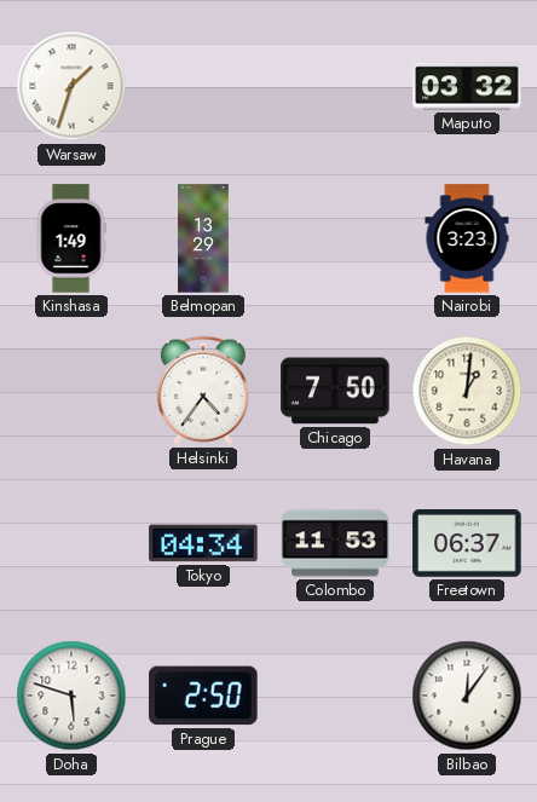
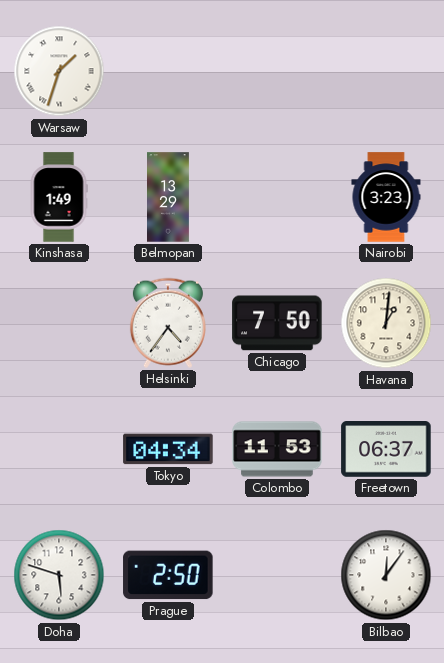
Maputo: 03:32 -> none
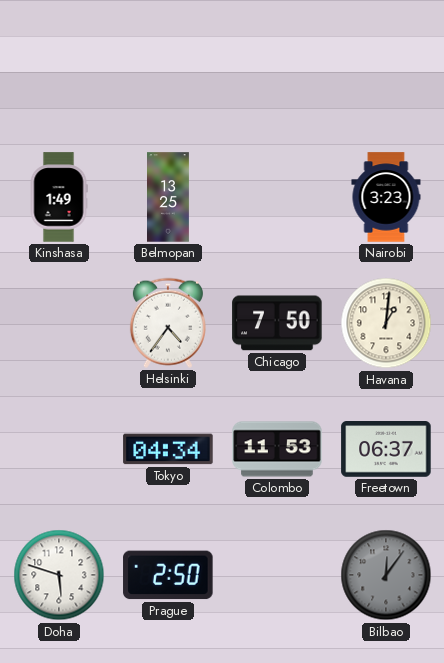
Warsaw: 1:33 -> none
Belmopan: 13:29 -> 13:25
Bilbao dial: white -> grey
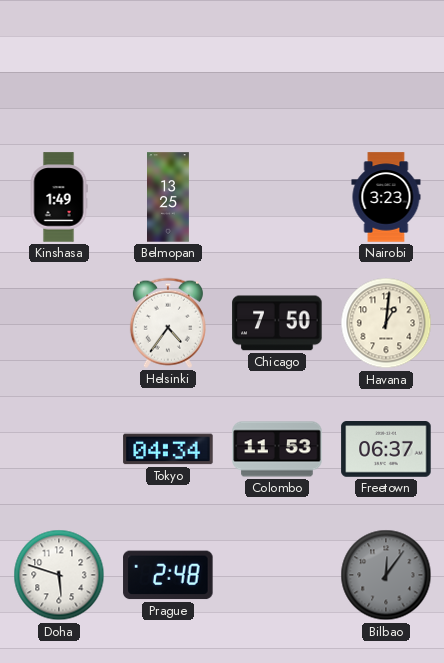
Prague: 2:50 -> 2:48
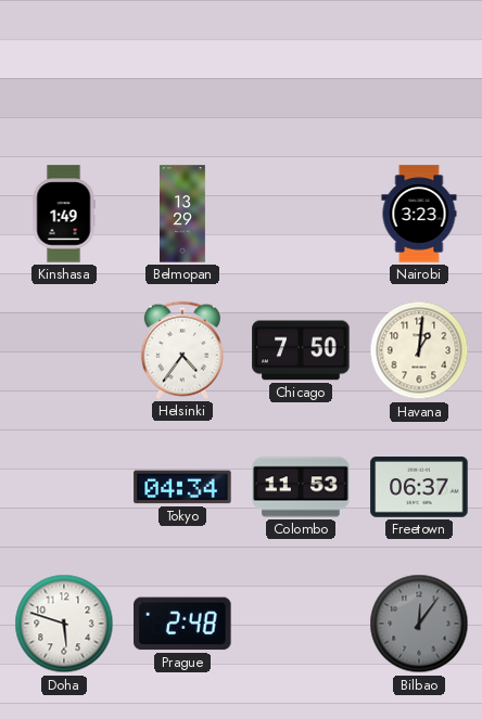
Belmopan: 13:25 -> 13:29
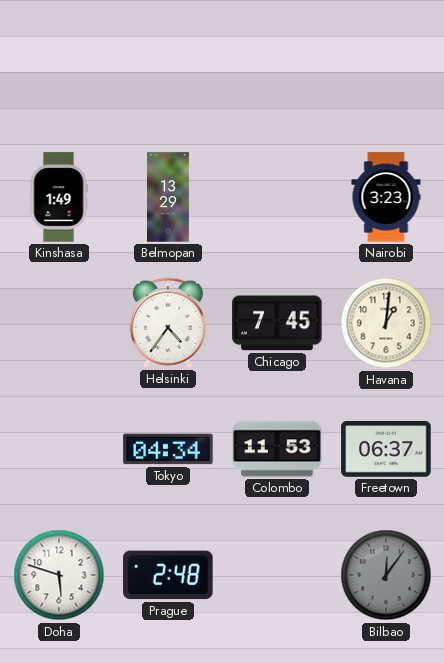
Chicago: 7:50 -> 7:45
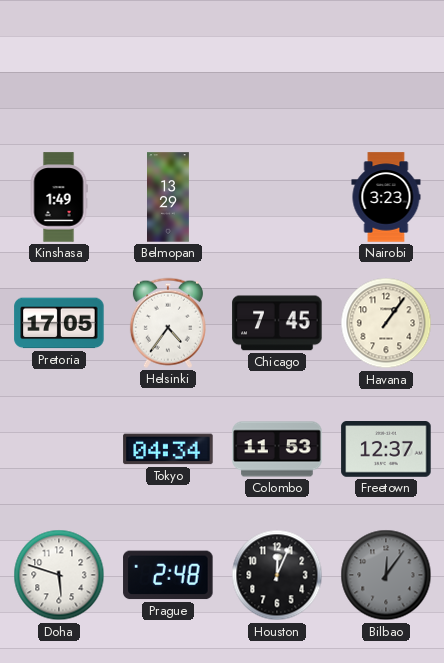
Pretoria: none -> 17:05
Havana: 1:01 -> 1:06
Freetown: 06:37 -> 12:37
Houston: none -> 12:04
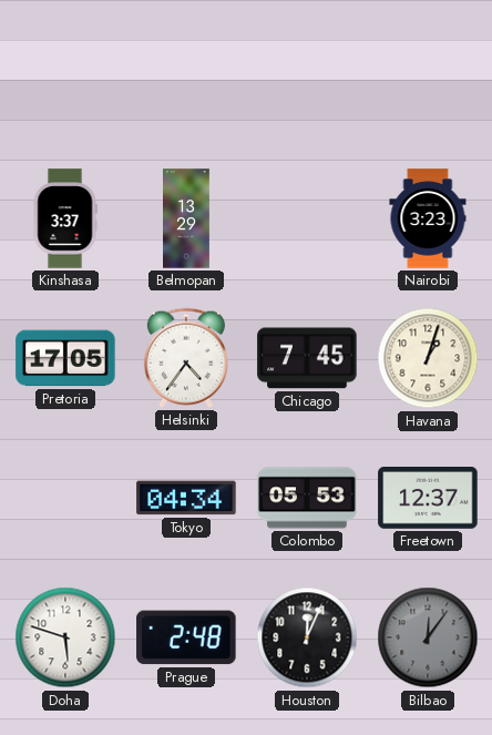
Kinshasa: 1:49 -> 3:37
Havana: 1:06 -> 1:03
Colombo: 11:53 -> 05:53
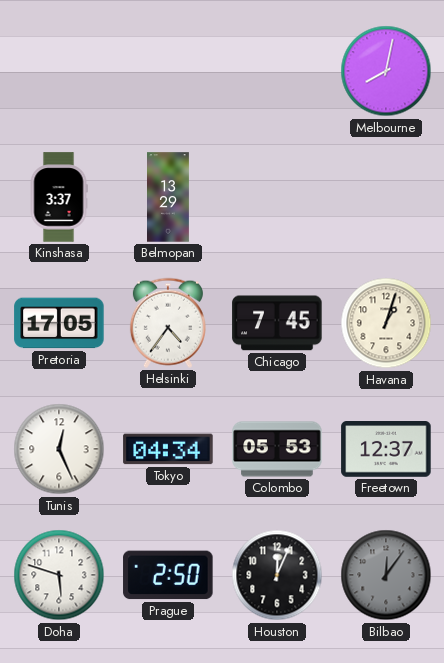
Melbourne: none -> 8:02
Nairobi: 3:23 -> none
Tunis: none -> 12:26
Prague: 2:48 -> 2:50
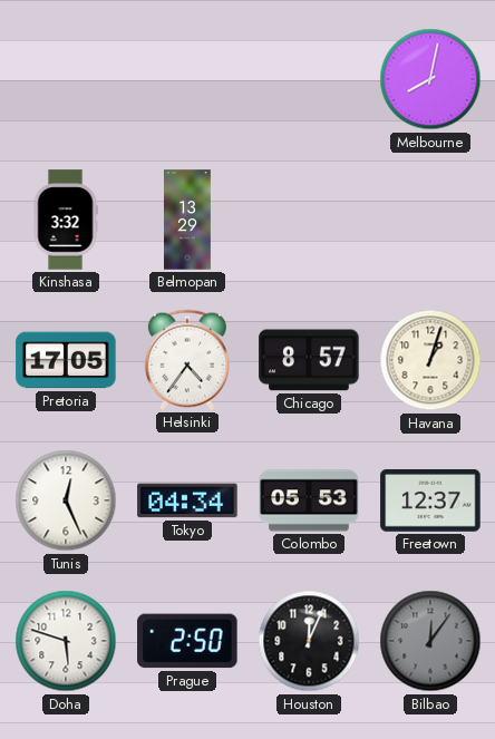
Kinshasa: 3:37 -> 3:32
Chicago: 7:45 -> 8:57
